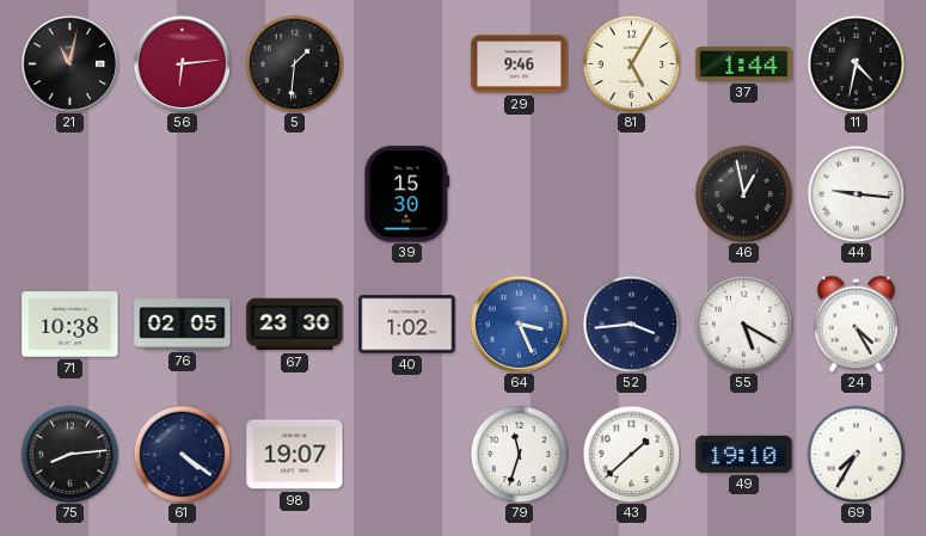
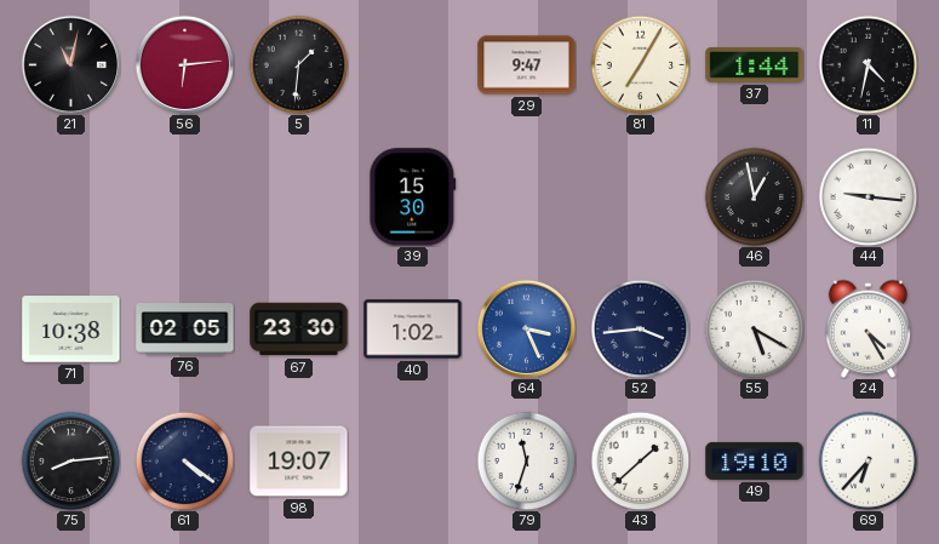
29: 9:46 -> 9:47
81: 5:05 -> 7:05
69: 7:35 -> 6:37
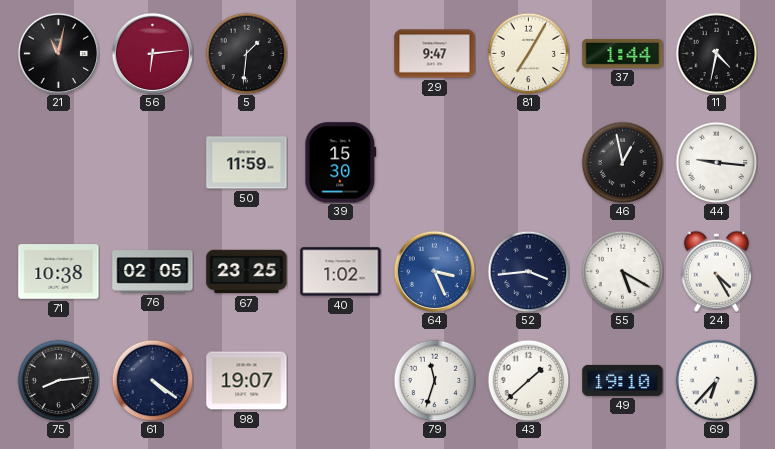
50: none -> 11:59
67: 23:30 -> 23:25
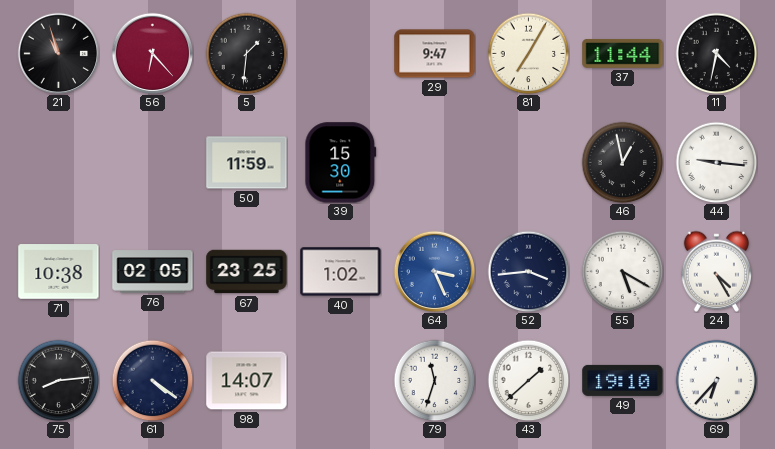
21: 11:02 -> 10:57
56: 6:14 -> 6:23
37: 1:44 -> 11:44
98: 19:07 -> 14:07
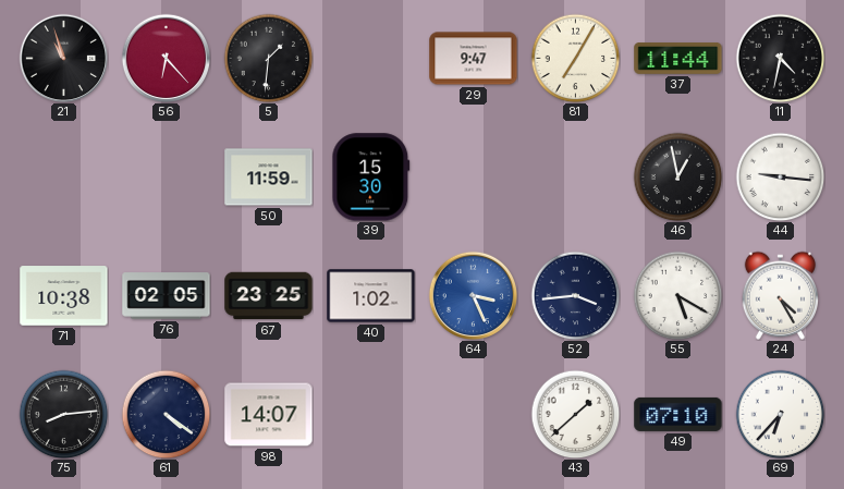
79: 11:33 -> none
49: 19:10 -> 07:10
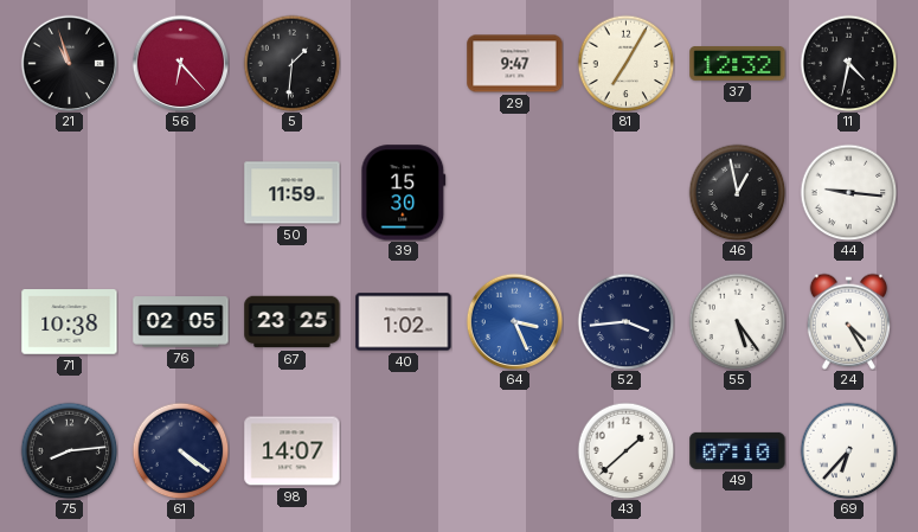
37: 11:44 -> 12:32
55: 5:20 -> 5:24
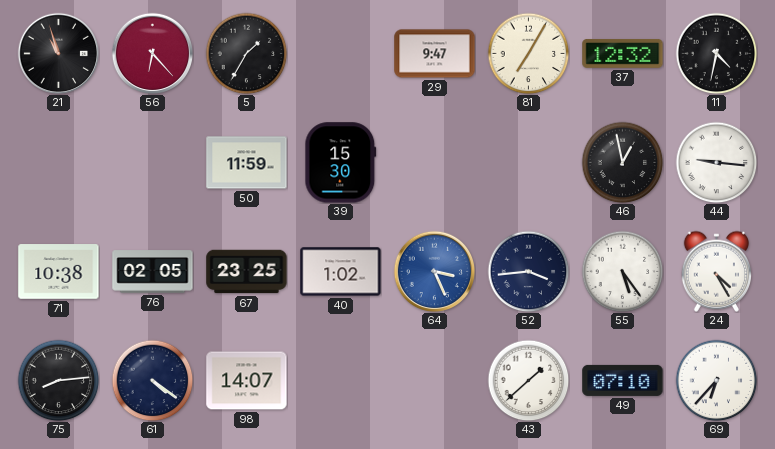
5: 1:31 -> 1:35
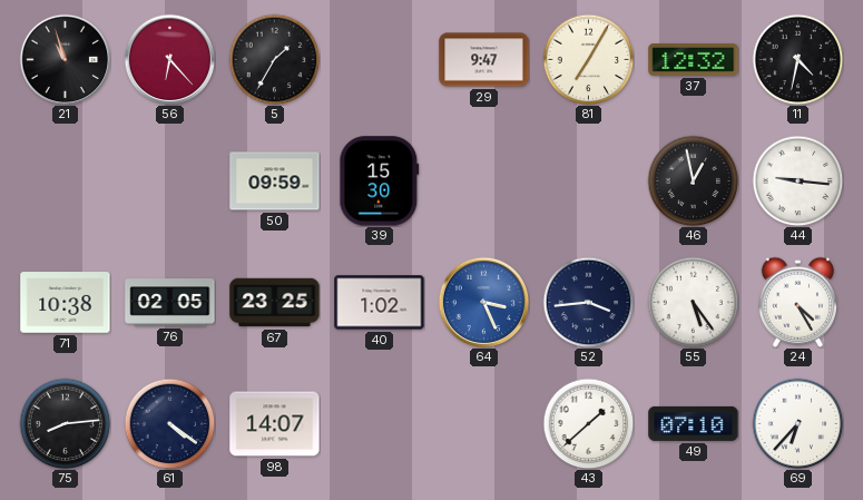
50: 11:59 -> 09:59
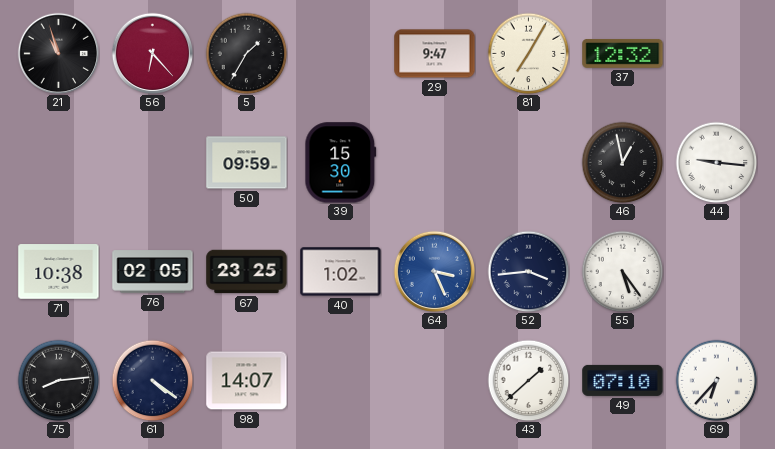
11: 4:32 -> none
24: 4:25 -> none
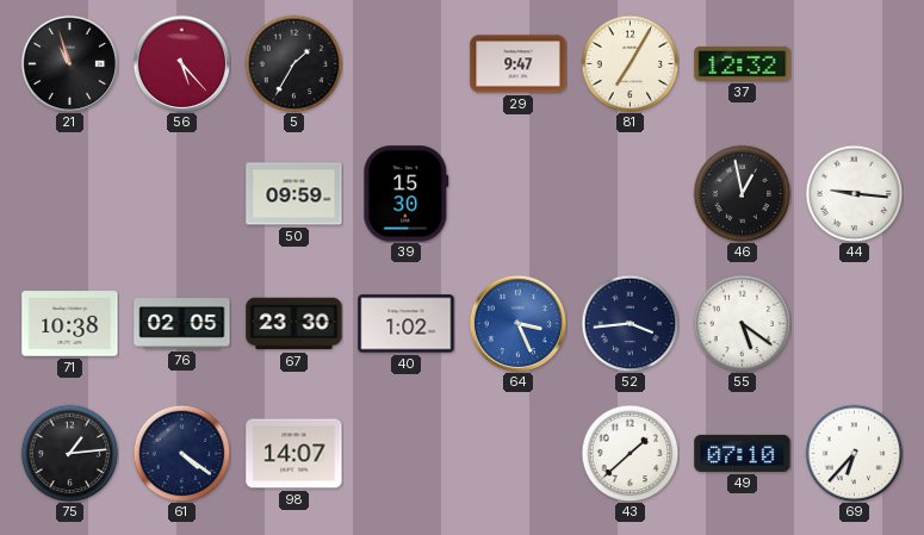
56: 6:23 -> 5:23
67: 23:25 -> 23:30
55: 5:24 -> 5:21
75: 8:14 -> 1:14
